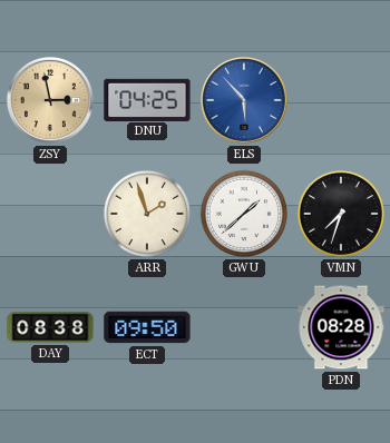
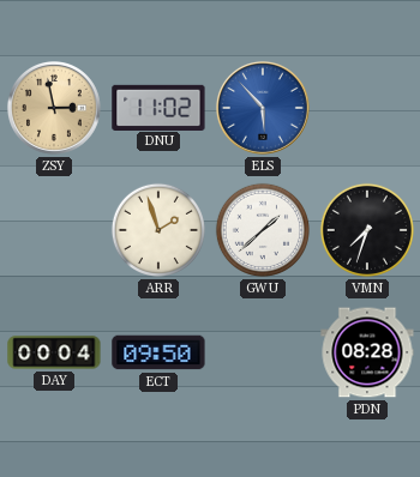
DNU: 04:25 -> 11:02
DAY: 08:38 -> 00:04
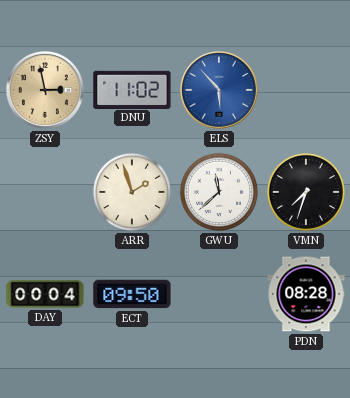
GWU: 1:38 -> 11:38
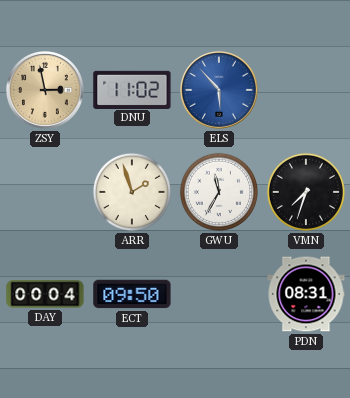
GWU: 11:38 -> 11:35
PDN: 08:28 -> 08:31
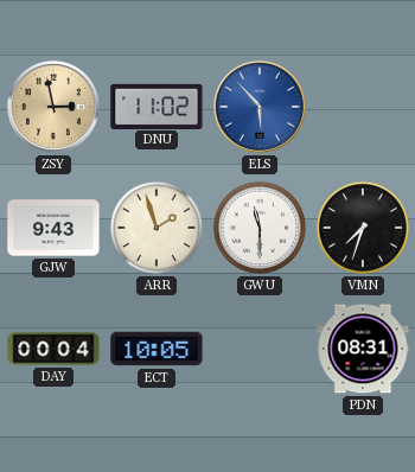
GJW: none -> 9:43
GWU: 11:35 -> 11:30
ECT: 09:50 -> 10:05
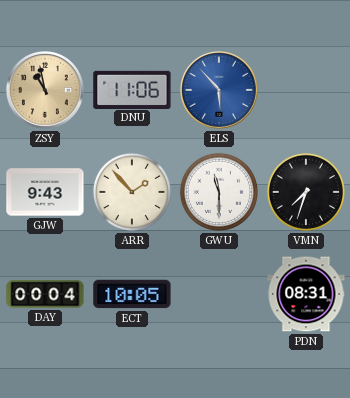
ZSY: 2:58 -> 10:58
DNU: 11:02 -> 11:06
ARR: 1:57 -> 1:53
